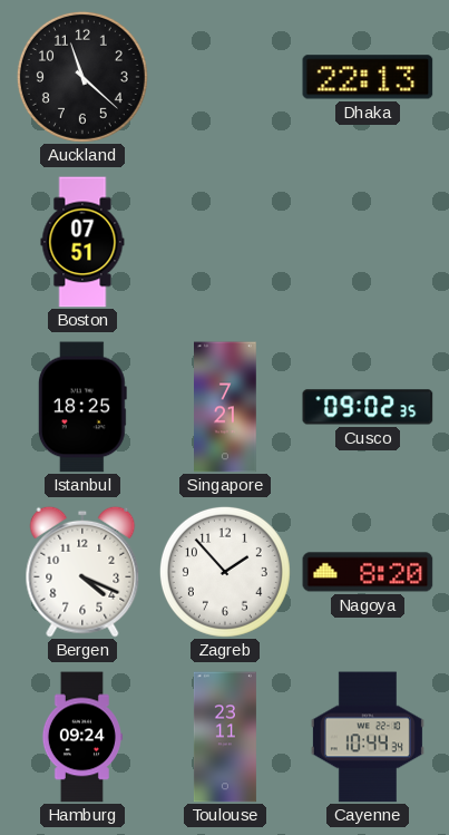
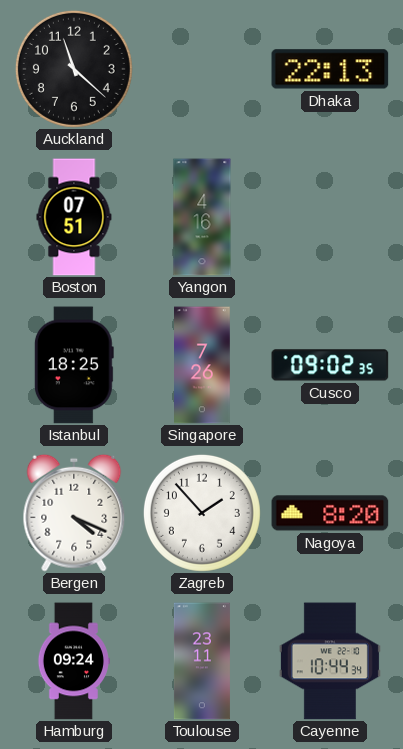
Yangon: none -> 4:16
Singapore: 7:21 -> 7:26
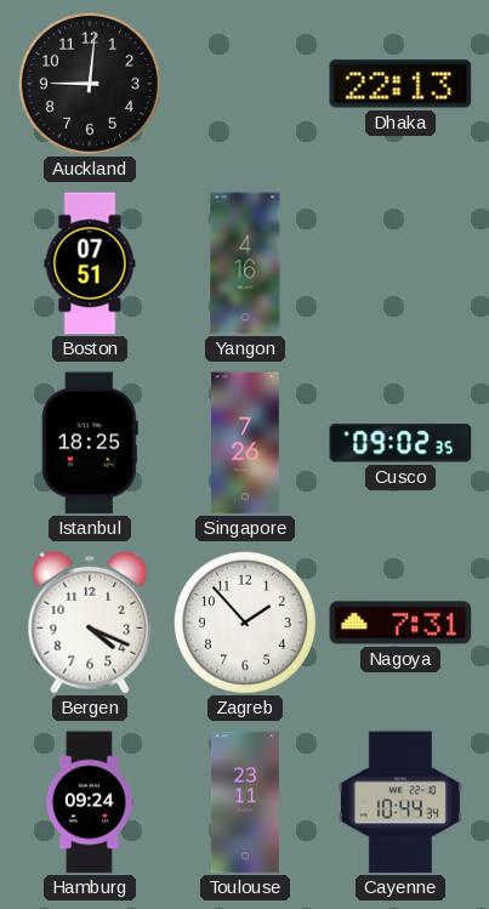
Auckland: 11:22 -> 9:01
Nagoya: 8:20 -> 7:31
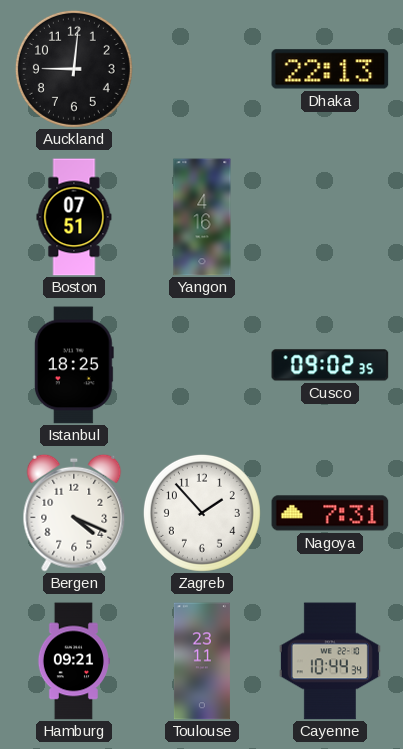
Singapore: 7:26 -> none
Hamburg: 09:24 -> 09:21
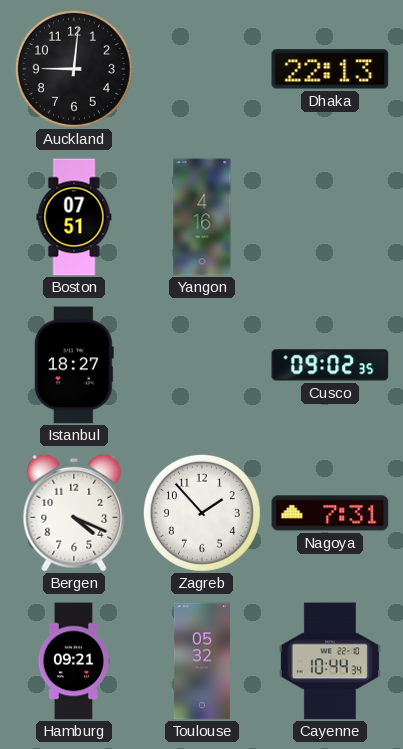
Istanbul: 18:25 -> 18:27
Toulouse: 23:11 -> 05:32
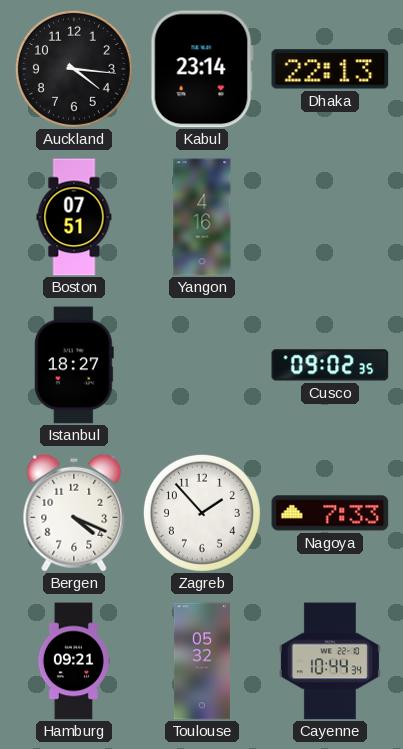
Auckland: 9:01 -> 4:16
Kabul: none -> 23:14
Nagoya: 7:31 -> 7:33
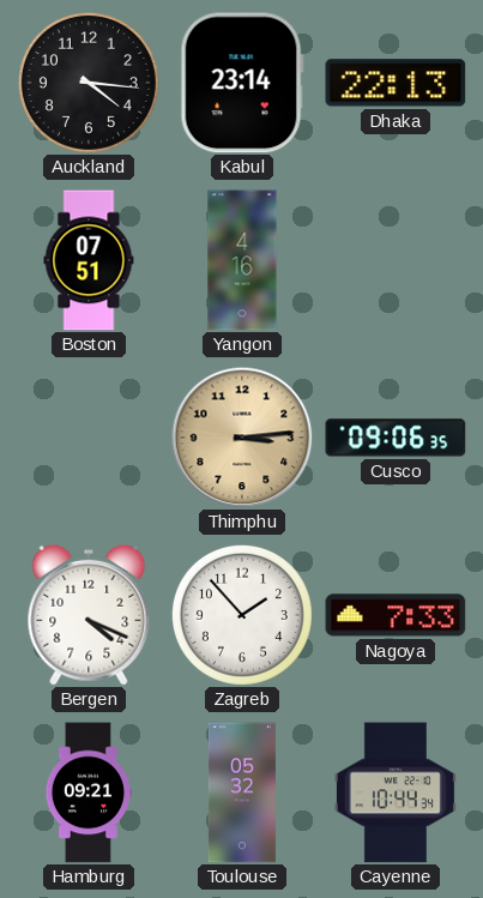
Istanbul: 18:27 -> none
Thimphu: none -> 3:14
Cusco: 09:02 -> 09:06
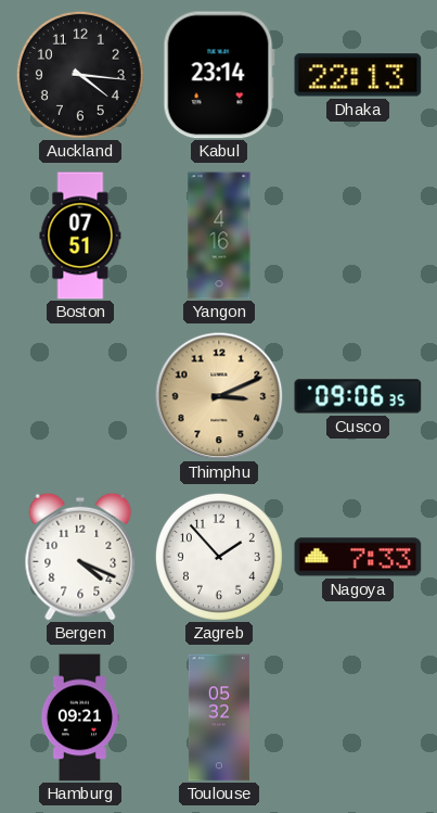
Thimphu: 3:14 -> 3:11
Cayenne: 10:44 -> none
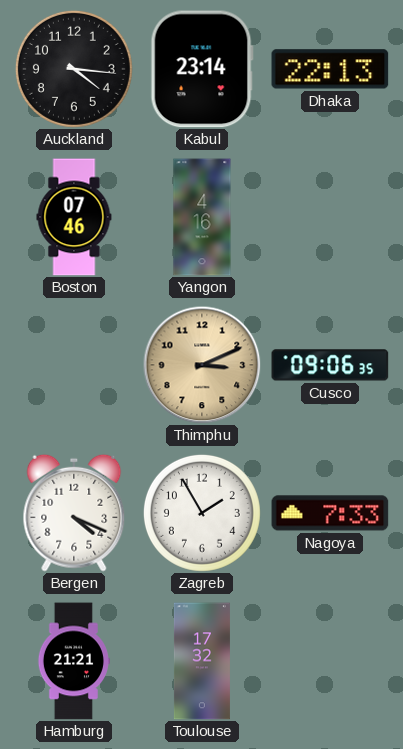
Boston: 07:51 -> 07:46
Zagreb: 1:53 -> 1:55
Hamburg: 09:21 -> 21:21
Toulouse: 05:32 -> 17:32
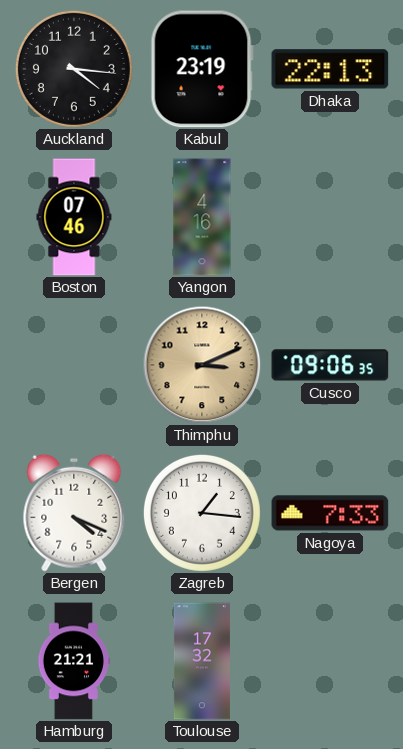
Kabul: 23:14 -> 23:19
Zagreb: 1:55 -> 1:16
